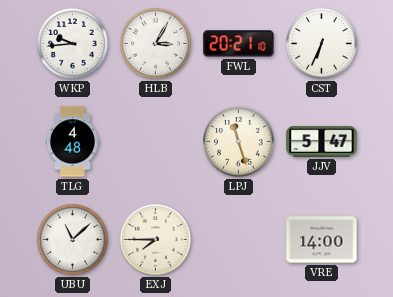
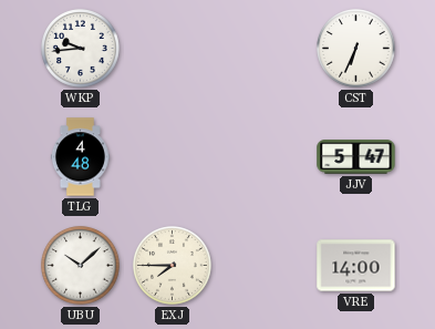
HLB: 3:05 -> none
FWL: 20:21 -> none
LPJ: 11:27 -> none
UBU: 11:08 -> 10:08
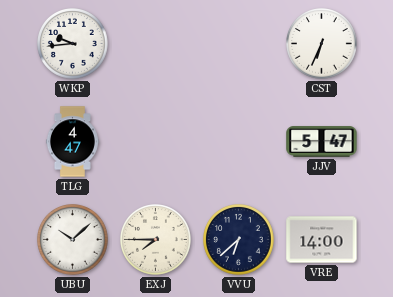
TLG: 4:48 -> 4:47
VVU: none -> 6:38
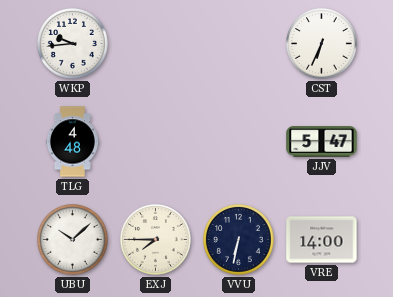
TLG: 4:47 -> 4:48
VVU: 6:38 -> 6:32
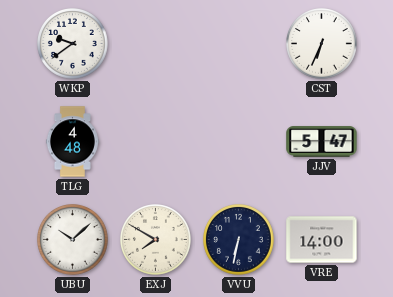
WKP: 9:44 -> 9:39
EXJ: 7:45 -> 7:50
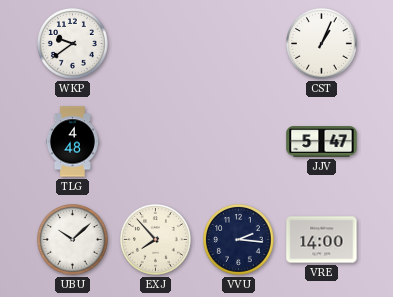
CST: 6:34 -> 1:04
EXJ: 7:50 -> 7:53
VVU: 6:32 -> 2:16
